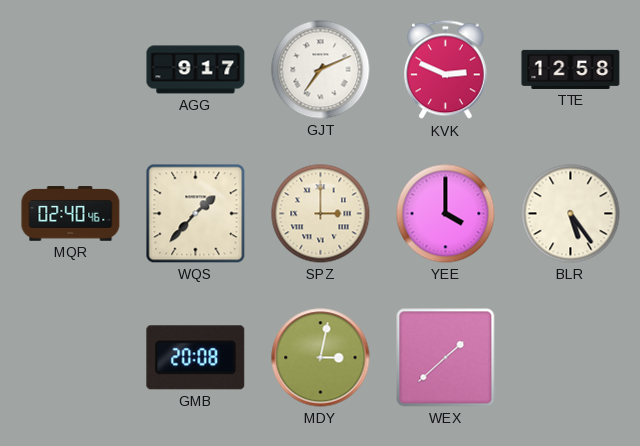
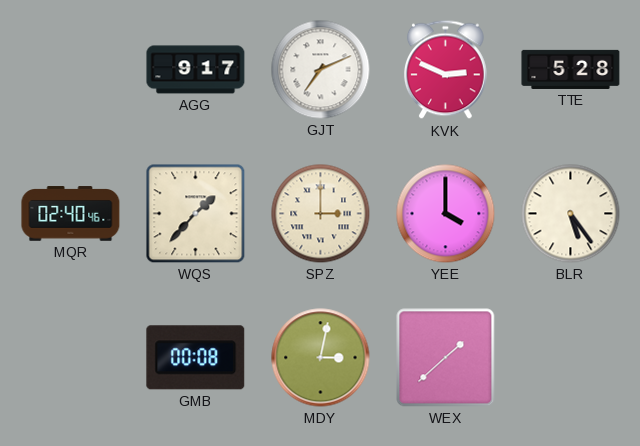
TTE: 12:58 -> 5:28
GMB: 20:08 -> 00:08
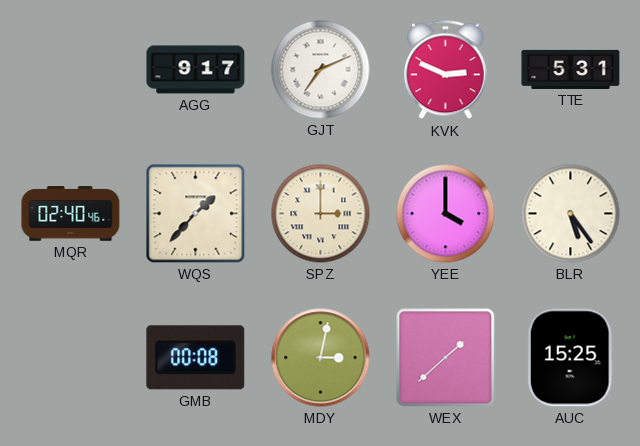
TTE: 5:28 -> 5:31
AUC: none -> 15:25
